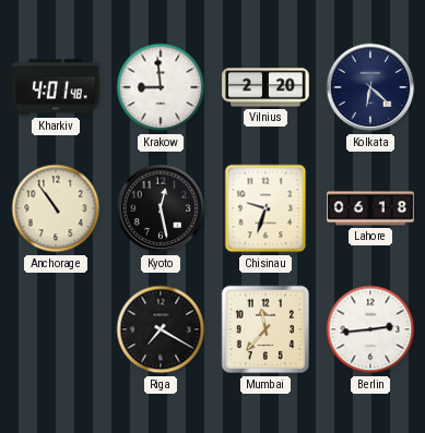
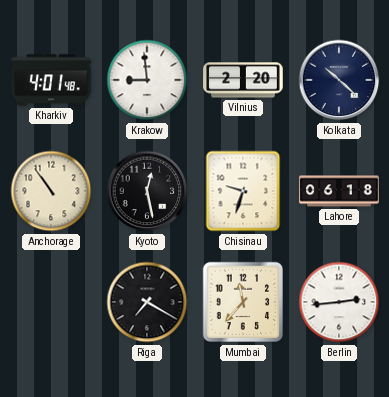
Kolkata: 6:22 -> 10:22
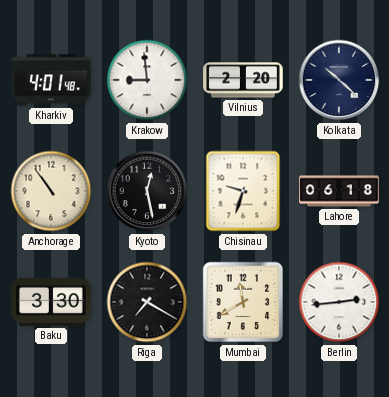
Baku: none -> 3:30
Mumbai: 11:37 -> 11:40
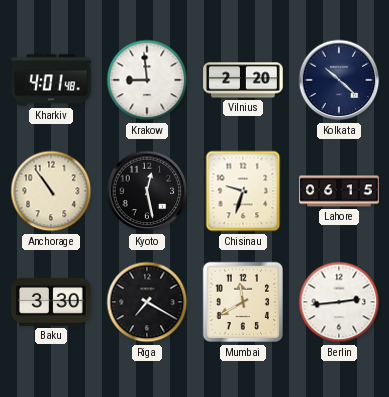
Lahore: 06:18 -> 06:15
